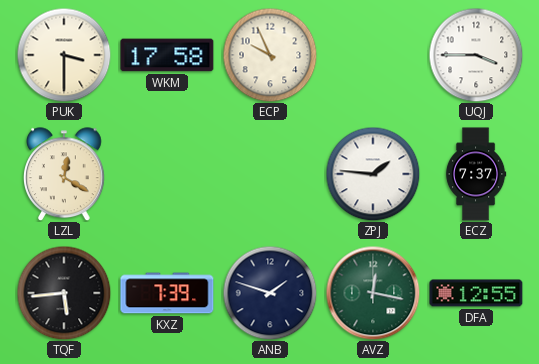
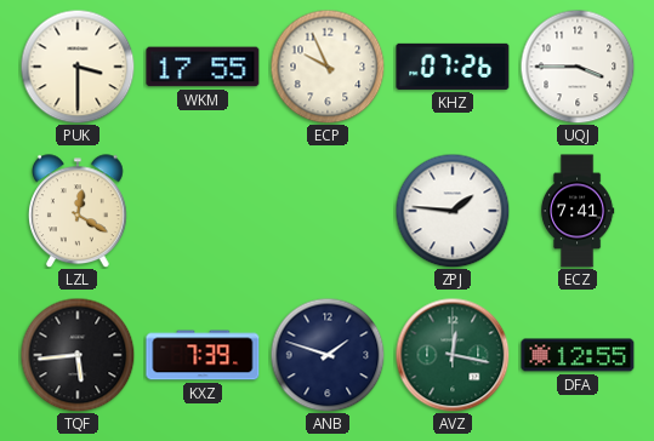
WKM: 17:58 -> 17:55
KHZ: none -> 07:26
ECZ: 7:37 -> 7:41
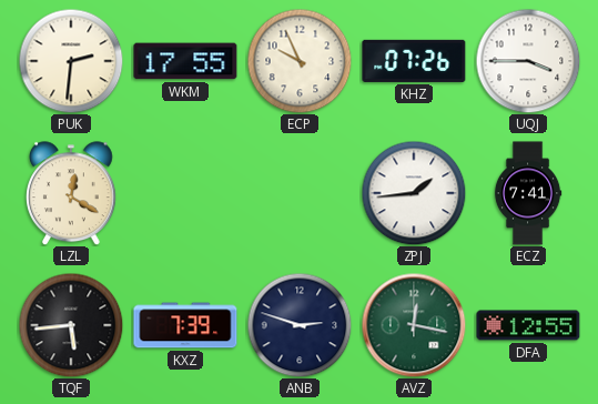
PUK: 3:30 -> 2:31
ZPJ: 1:46 -> 1:44
ANB: 1:48 -> 2:48
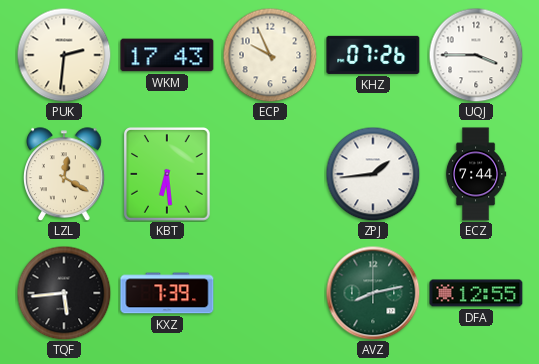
WKM: 17:55 -> 17:43
KBT: none -> 6:29
ECZ: 7:41 -> 7:44
ANB: 2:48 -> none
AVZ: 12:17 -> 8:13
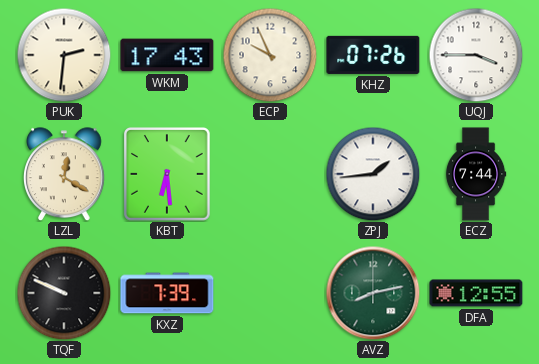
TQF: 5:44 -> 9:49
